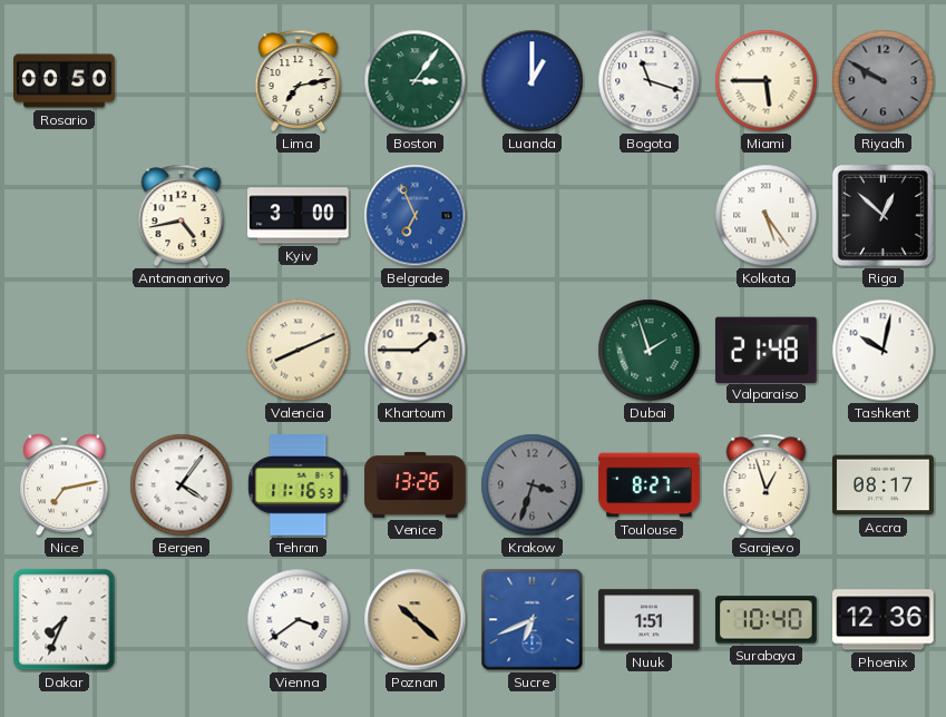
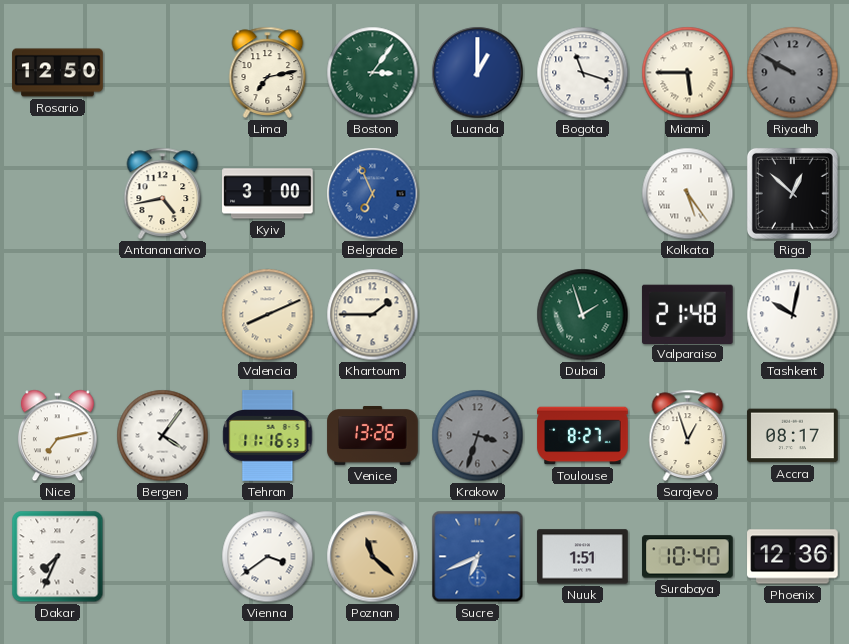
Rosario: 00:50 -> 12:50
Poznan: 10:22 -> 11:22
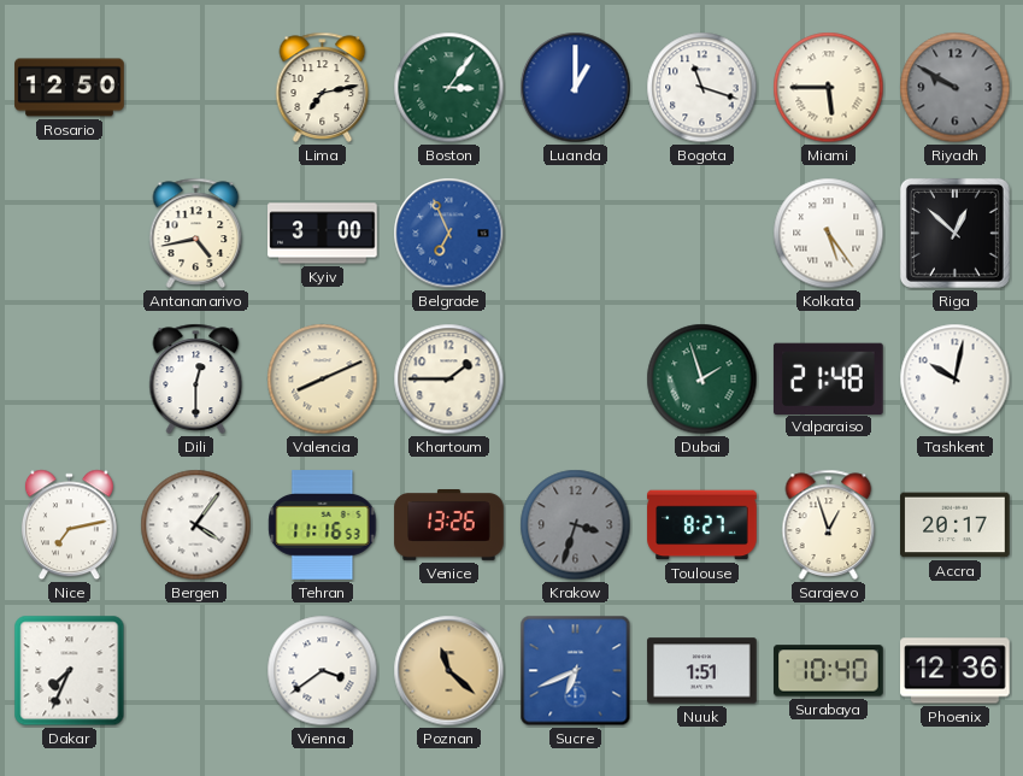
Dili: none -> 12:30
Accra: 08:17 -> 20:17
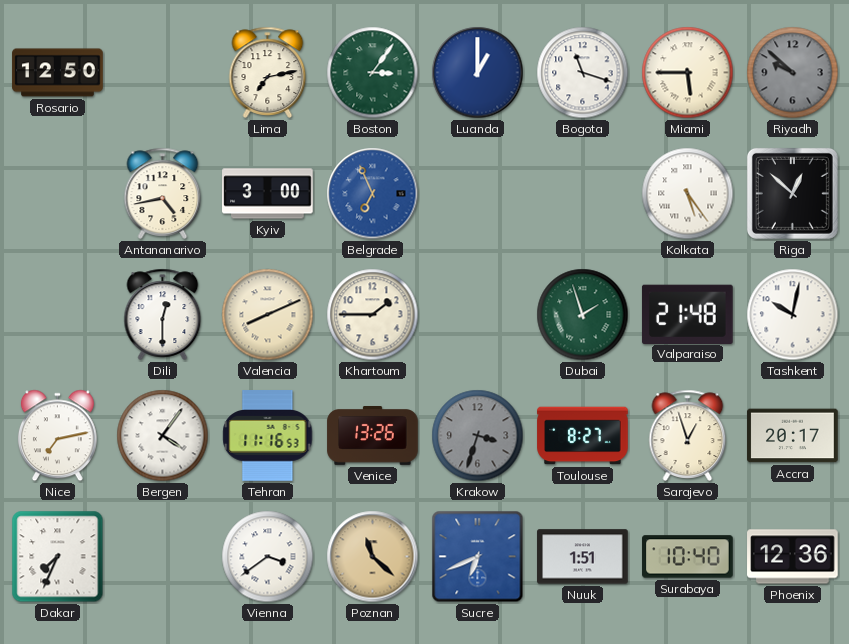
Riyadh: 9:50 -> 9:52
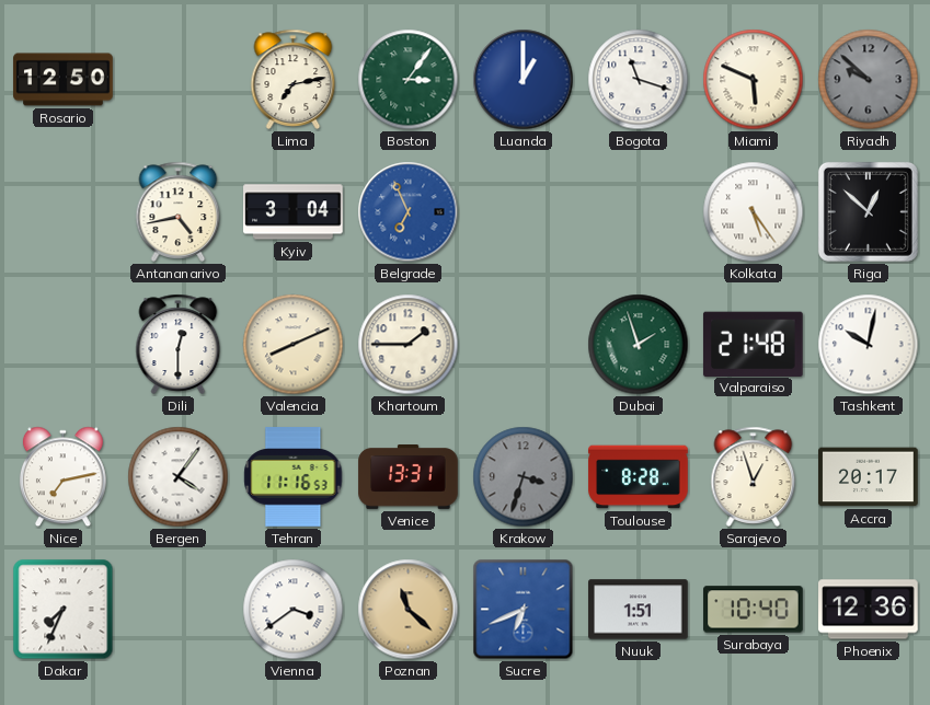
Miami: 5:45 -> 5:49
Kyiv: 3:00 -> 3:04
Venice: 13:26 -> 13:31
Toulouse: 8:27 -> 8:28
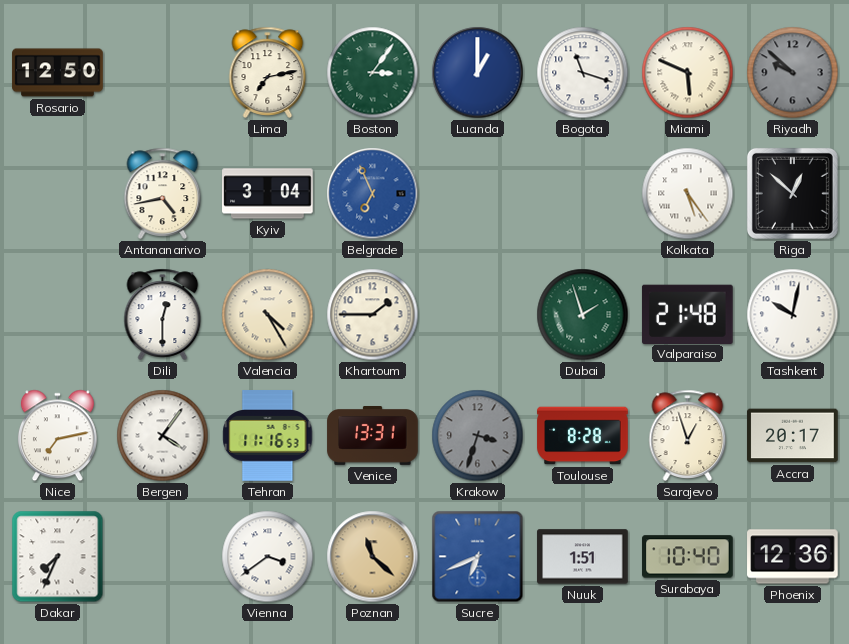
Valencia: 8:11 -> 4:25
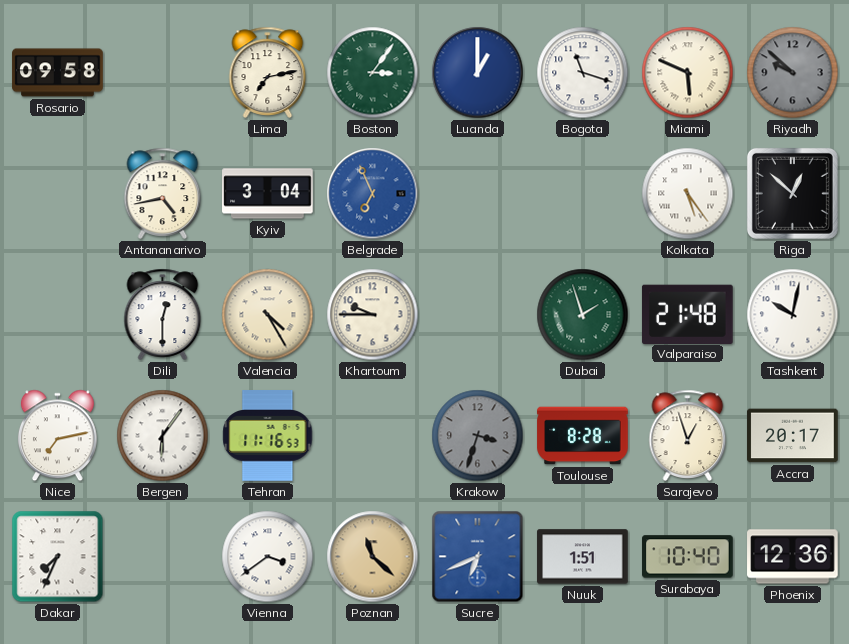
Rosario: 12:50 -> 09:58
Khartoum: 1:45 -> 9:45
Bergen: 4:06 -> 6:06
Venice: 13:31 -> none
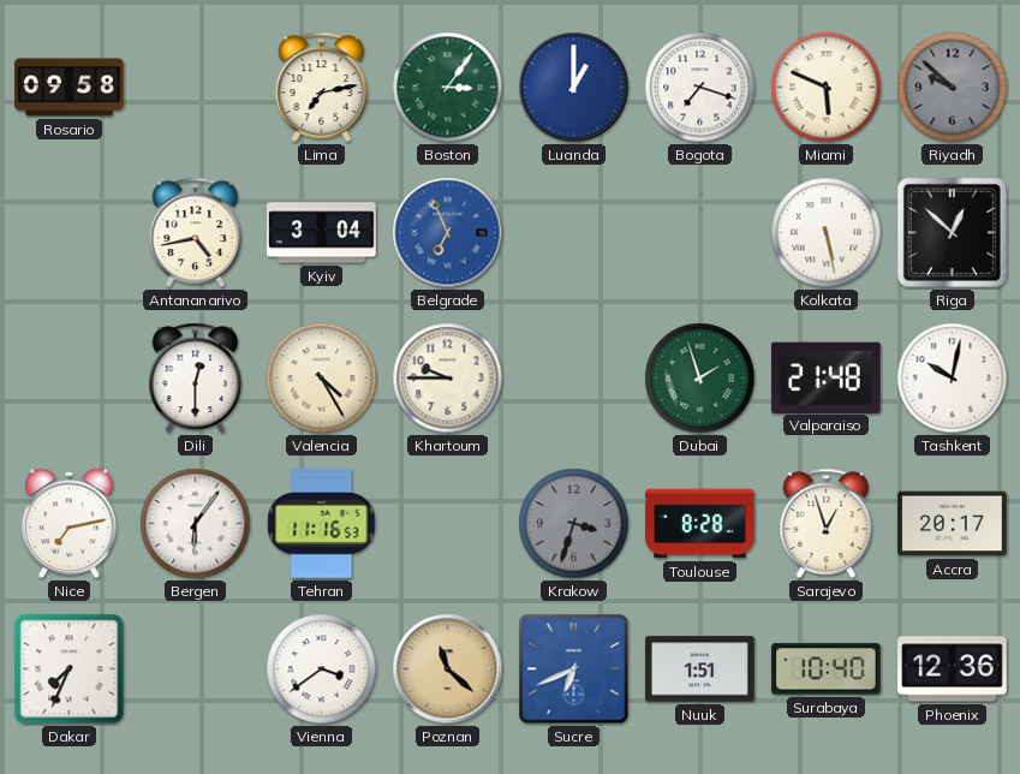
Bogota: 11:18 -> 7:18
Kolkata: 5:24 -> 5:28
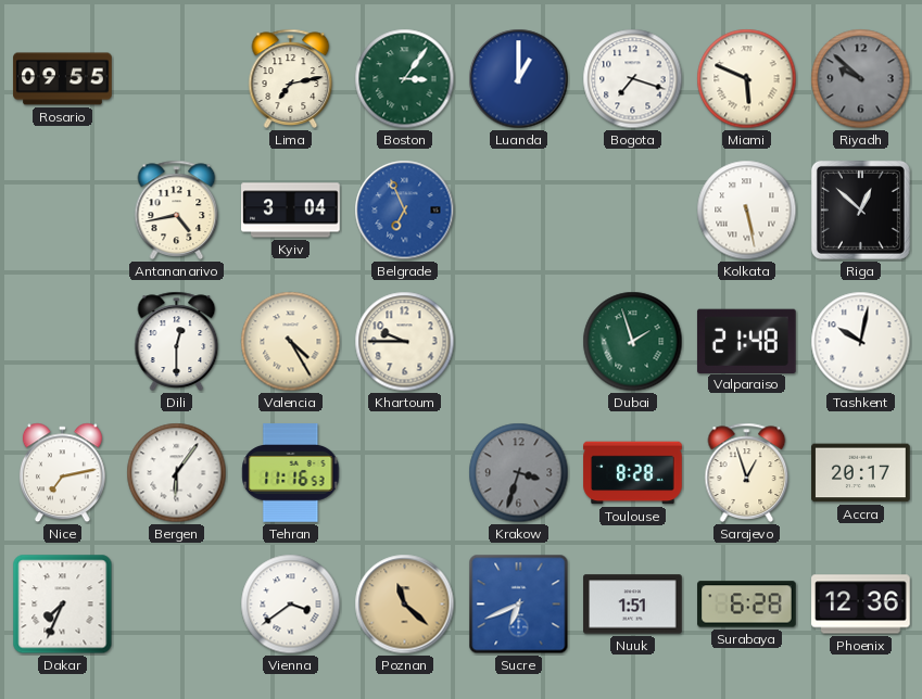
Rosario: 09:58 -> 09:55
Surabaya: 10:40 -> 6:28
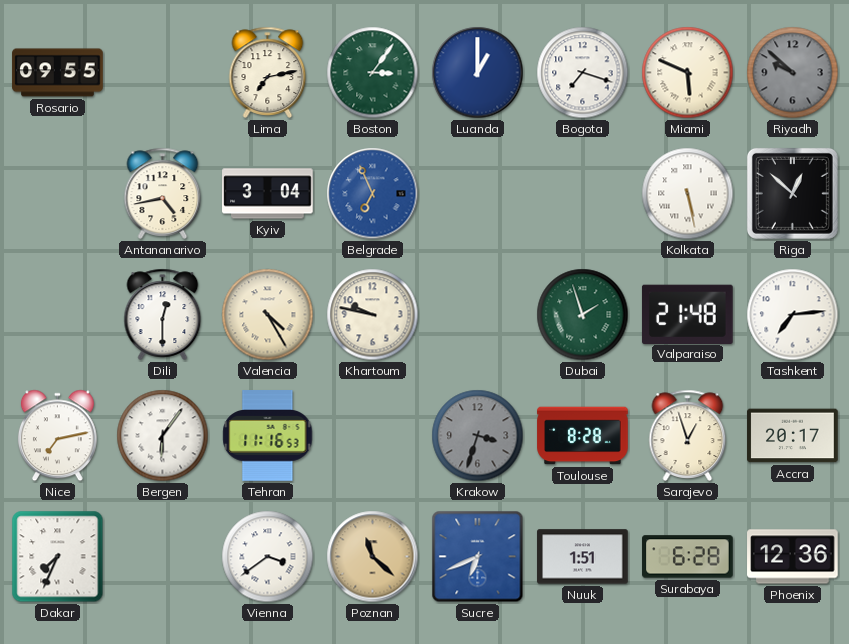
Khartoum: 9:45 -> 9:47
Tashkent: 10:02 -> 7:14
